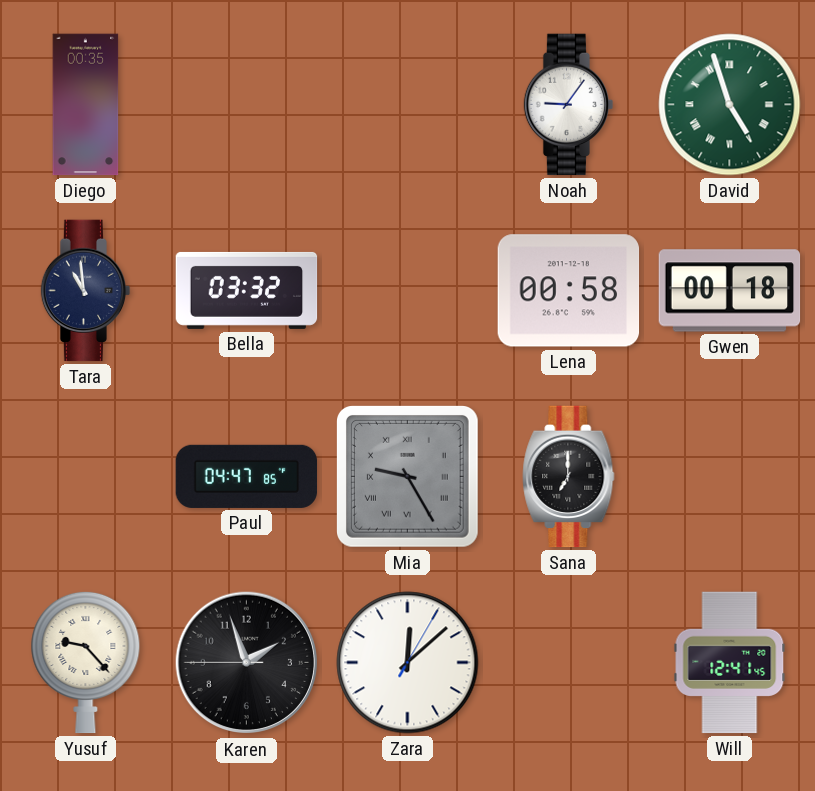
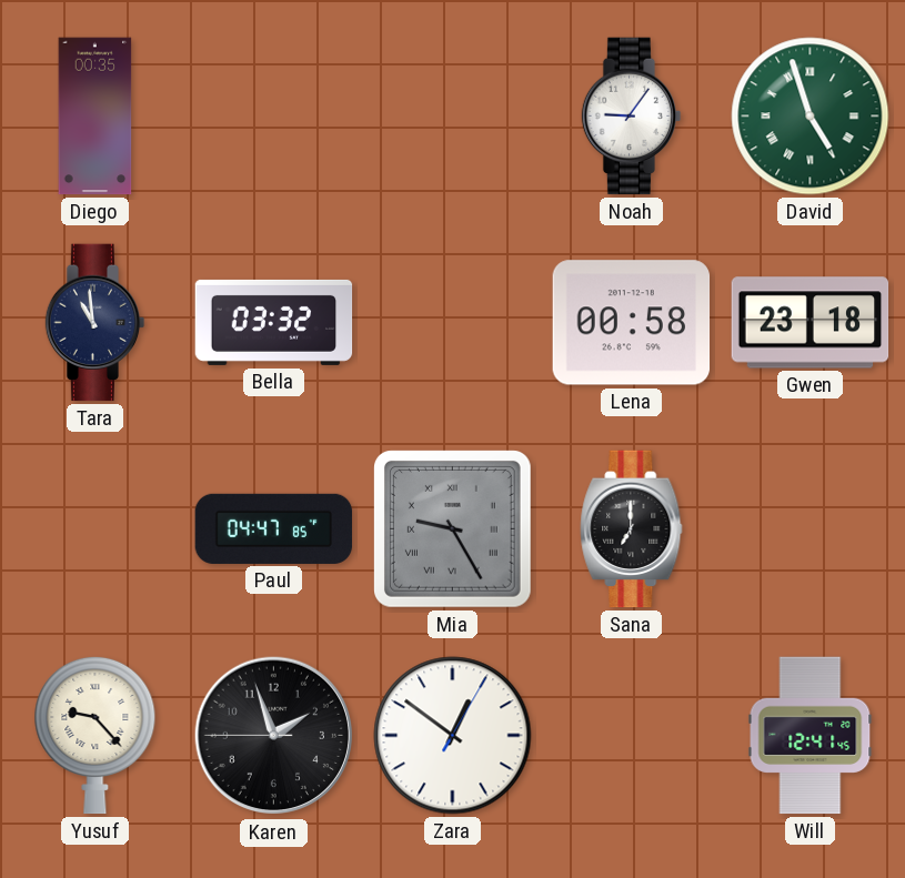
Gwen: 00:18 -> 23:18
Zara: 12:08 -> 12:51
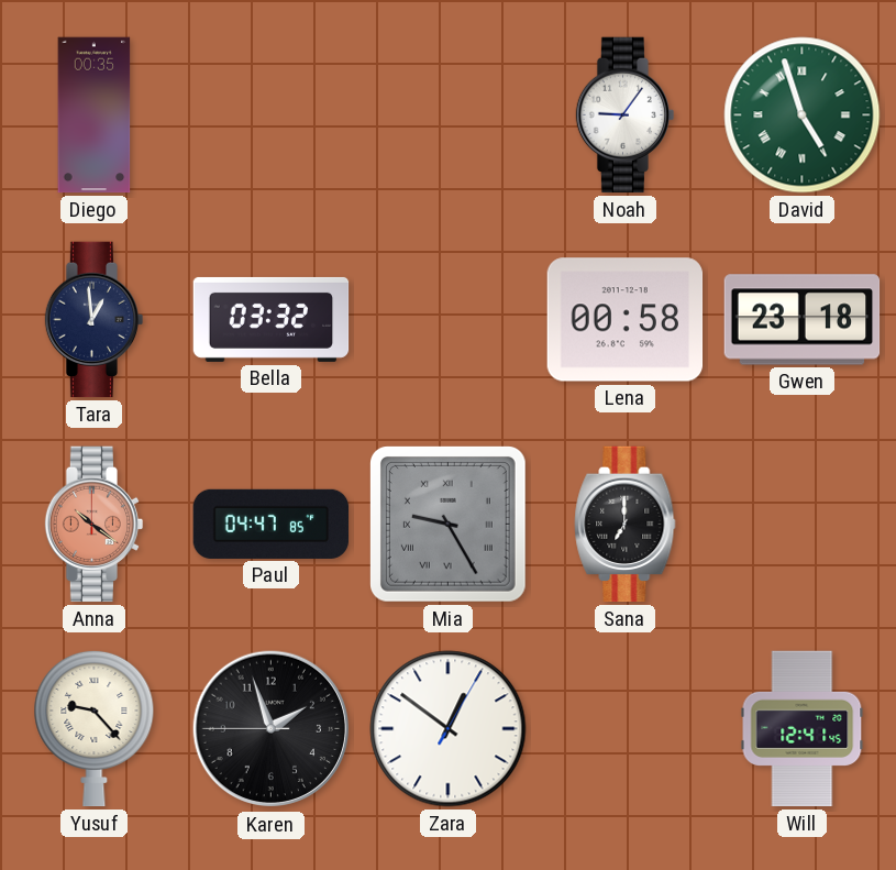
Tara: 10:59 -> 12:59
Anna: none -> 10:21
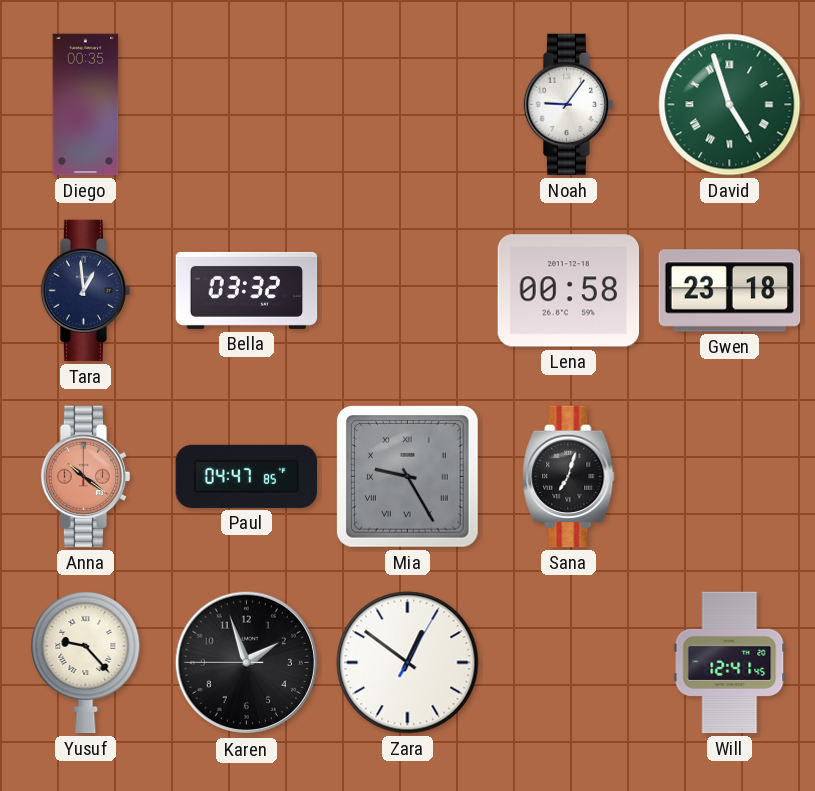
Sana: 7:00 -> 7:03
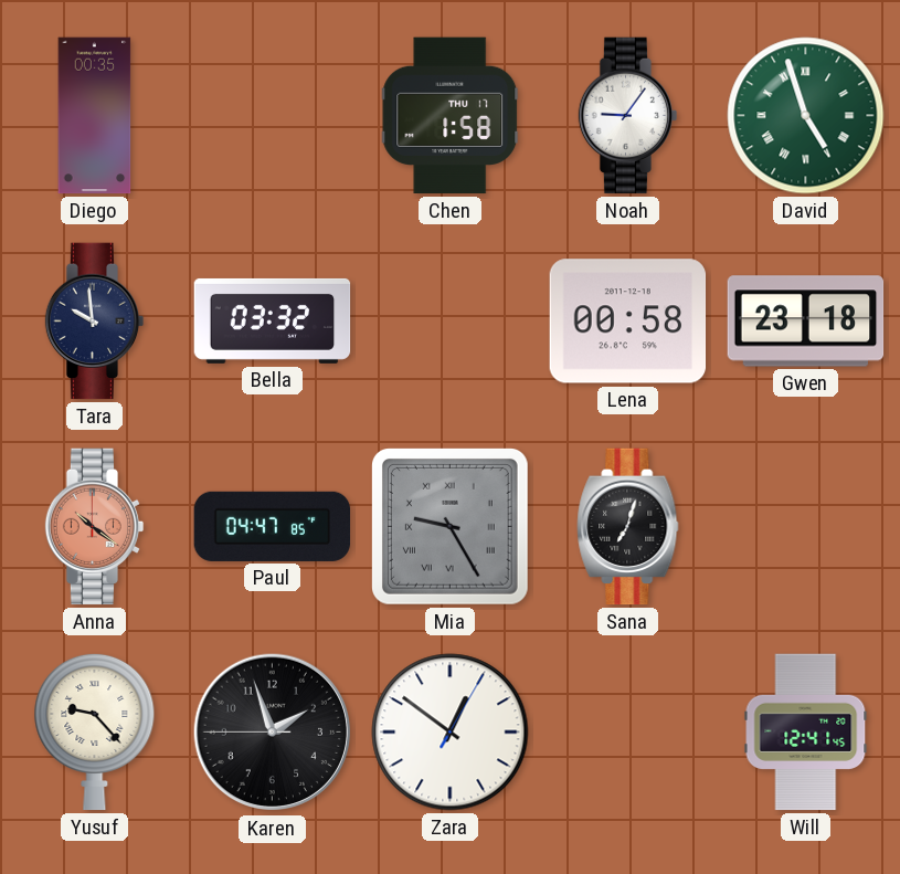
Chen: none -> 1:58
Tara: 12:59 -> 9:59
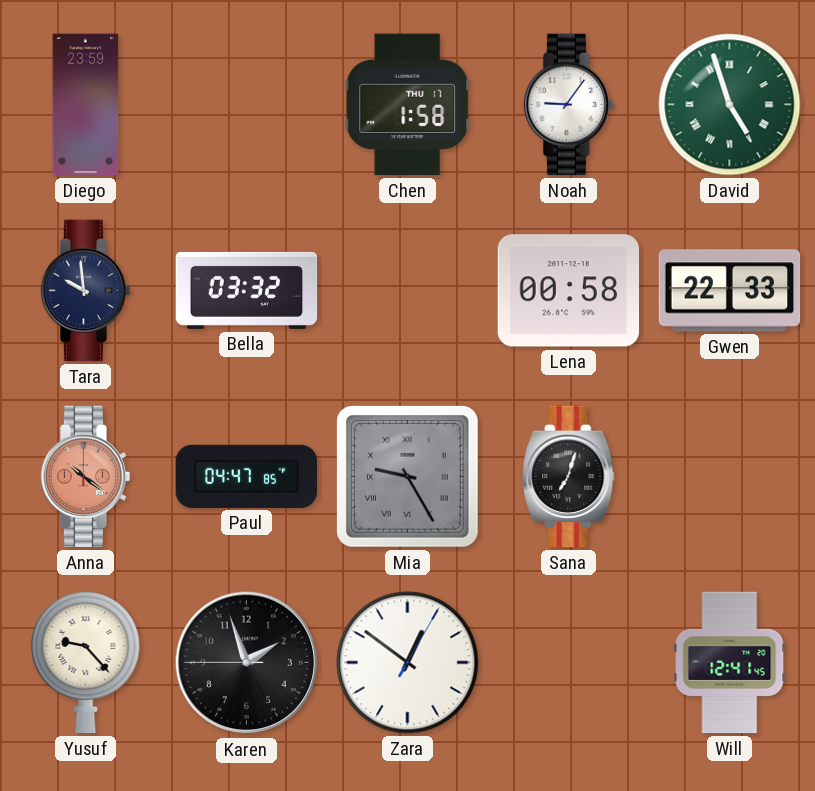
Diego: 00:35 -> 23:59
Gwen: 23:18 -> 22:33
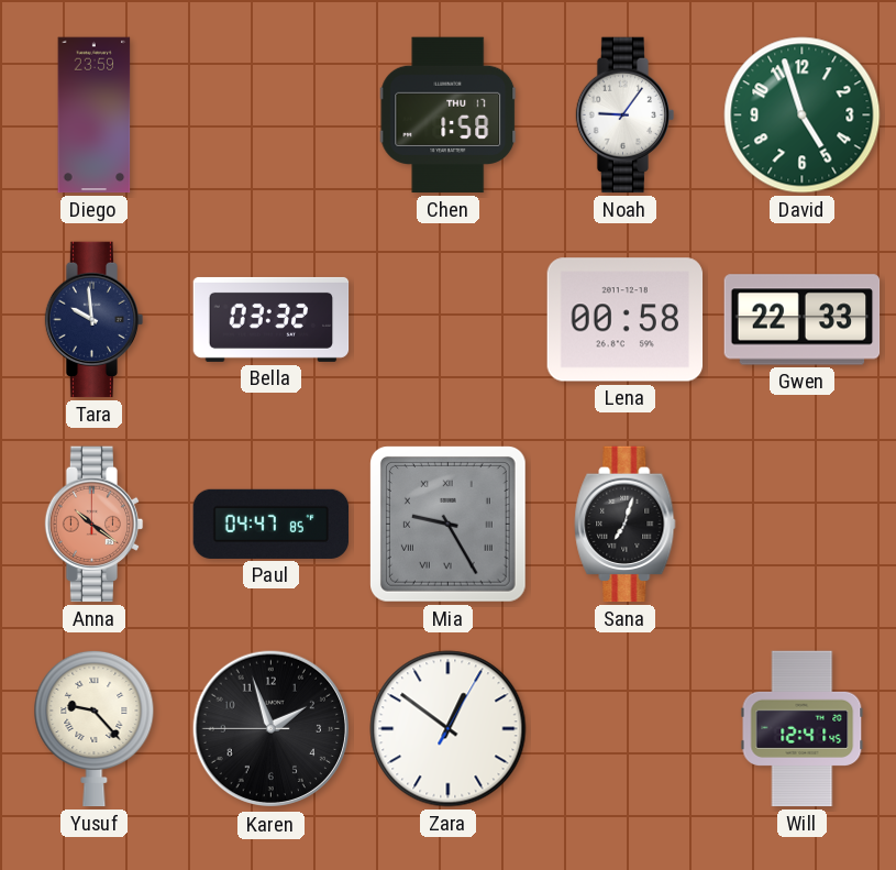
David numerals: Roman -> Arabic
